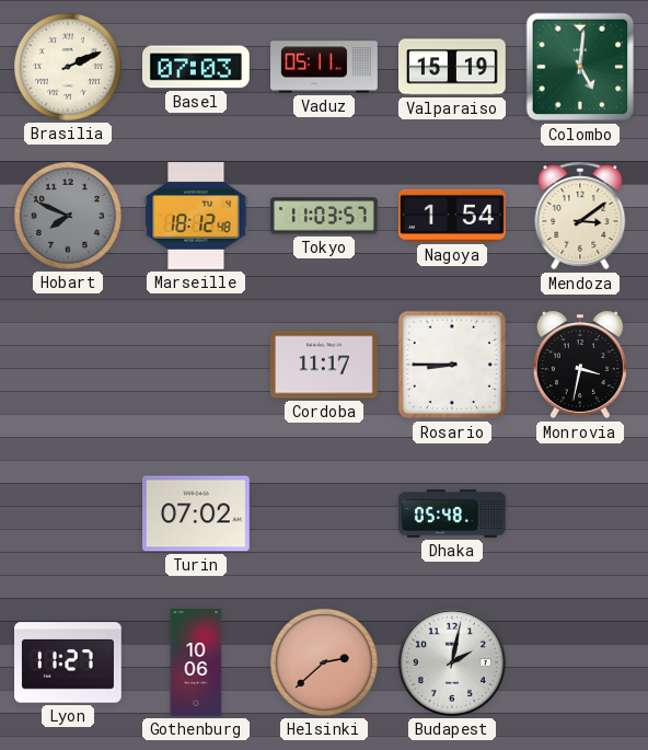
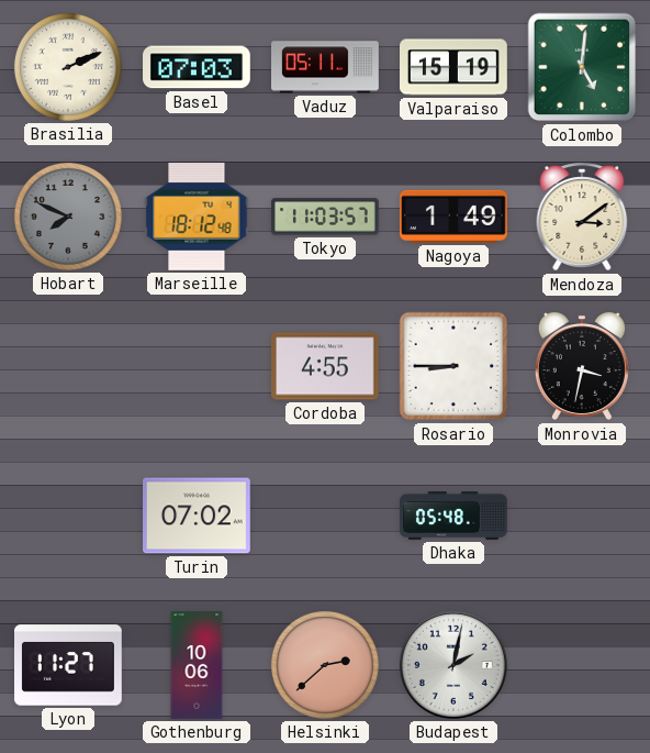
Nagoya: 1:54 -> 1:49
Cordoba: 11:17 -> 4:55
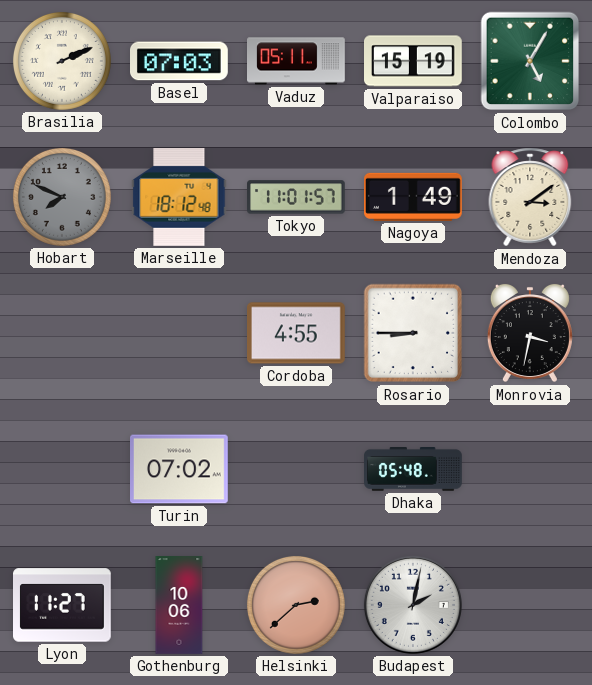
Colombo: 5:01 -> 5:05
Tokyo: 11:03 -> 11:01
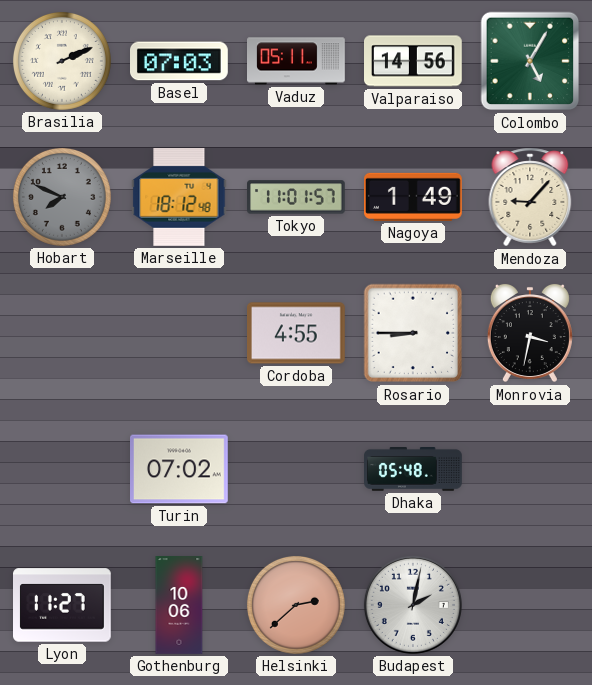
Valparaiso: 15:19 -> 14:56
Mendoza: 3:09 -> 9:07
